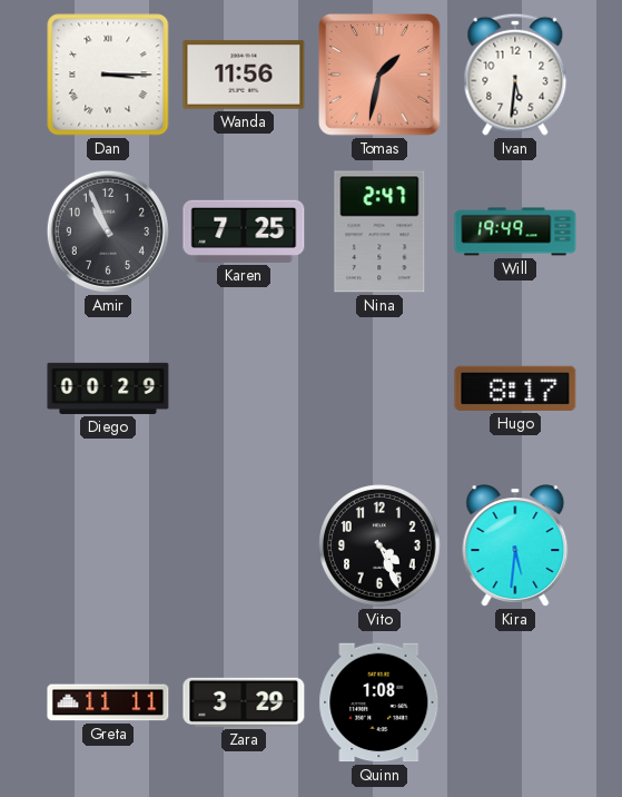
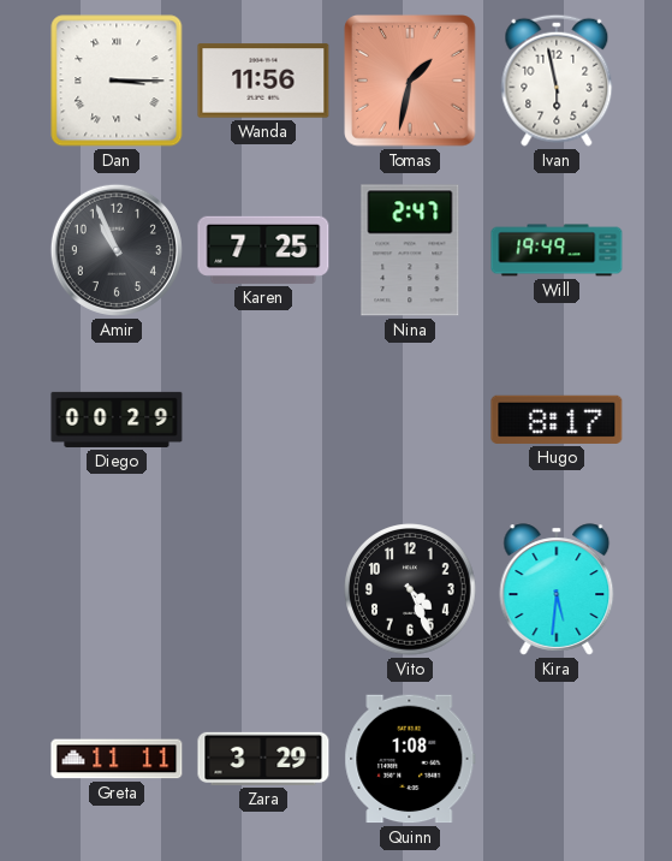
Ivan: 5:31 -> 5:58
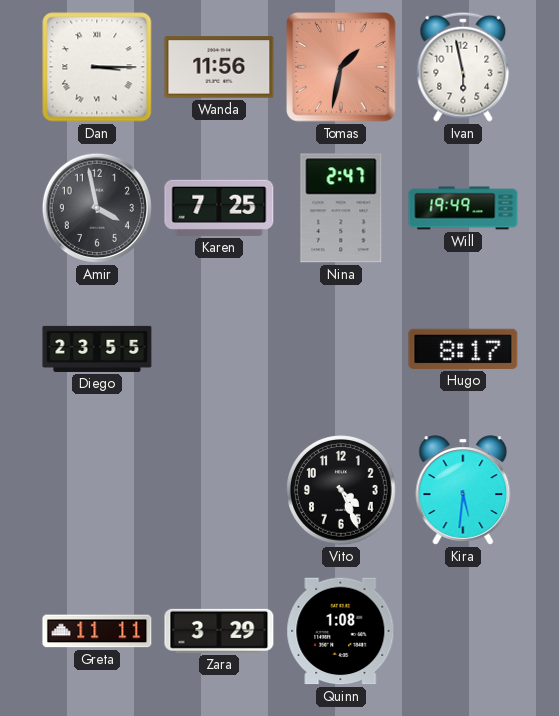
Amir: 10:56 -> 3:58
Diego: 00:29 -> 23:55
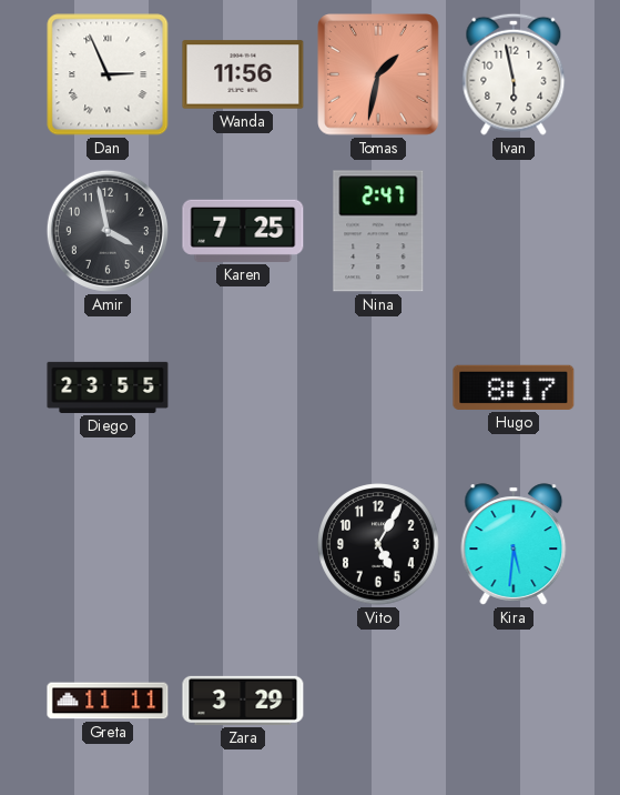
Dan: 3:15 -> 2:56
Will: 19:49 -> none
Vito: 4:26 -> 5:05
Quinn: 1:08 -> none
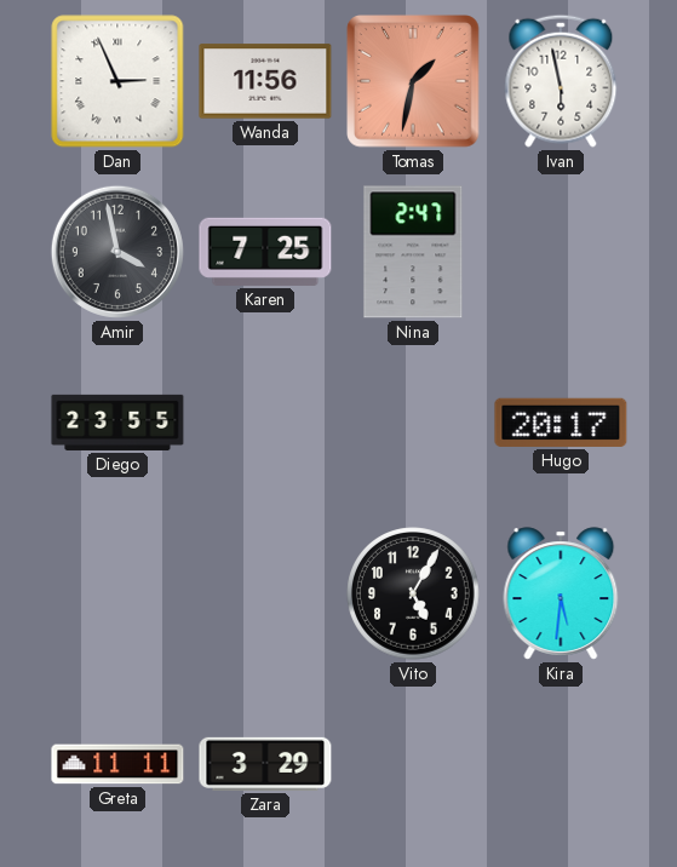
Hugo: 8:17 -> 20:17
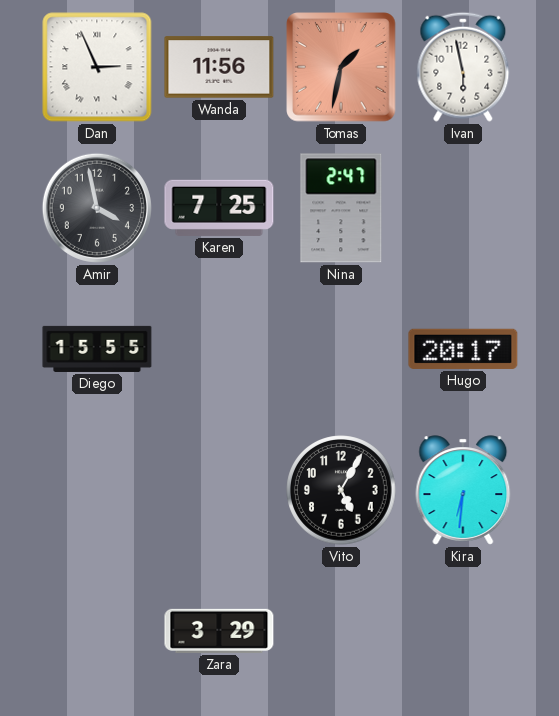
Diego: 23:55 -> 15:55
Kira: 5:31 -> 6:31
Greta: 11:11 -> none
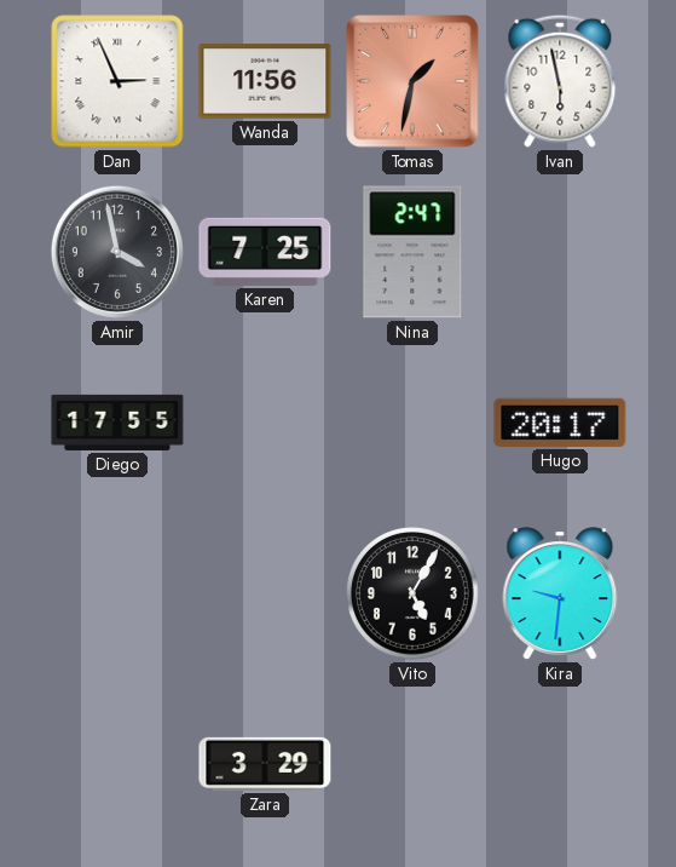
Diego: 15:55 -> 17:55
Kira: 6:31 -> 9:31
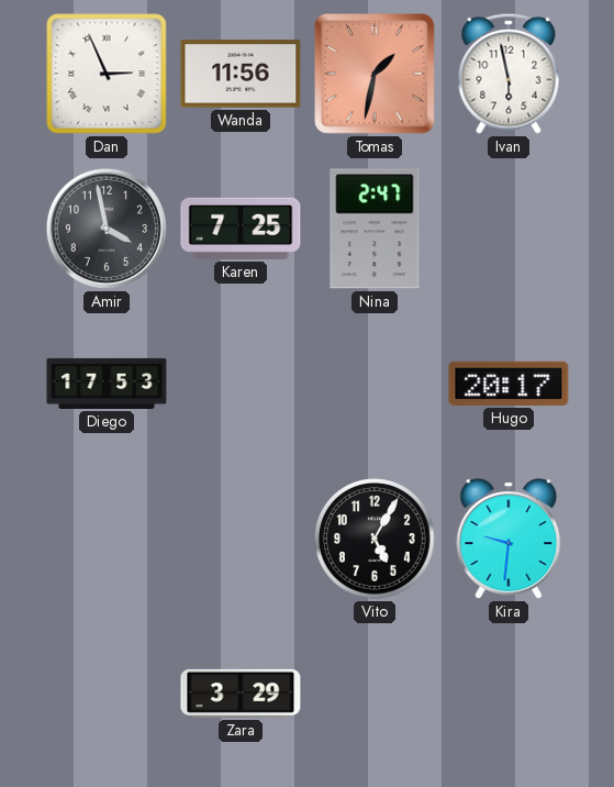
Diego: 17:55 -> 17:53
